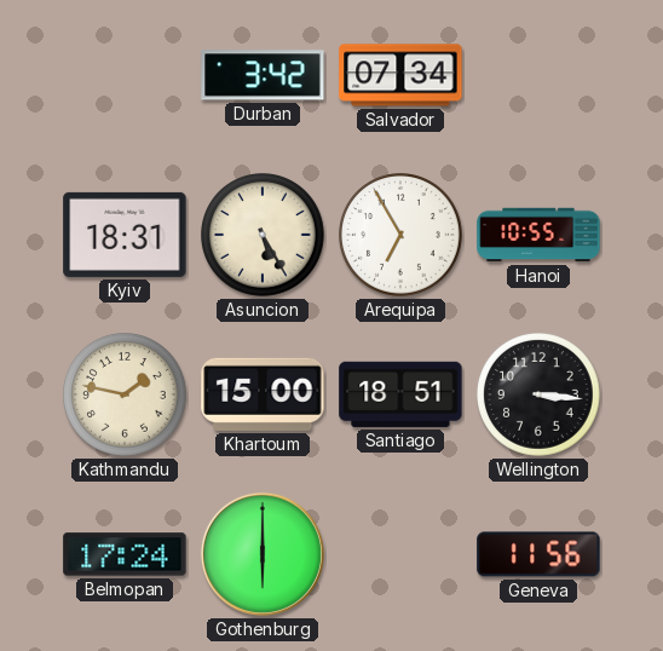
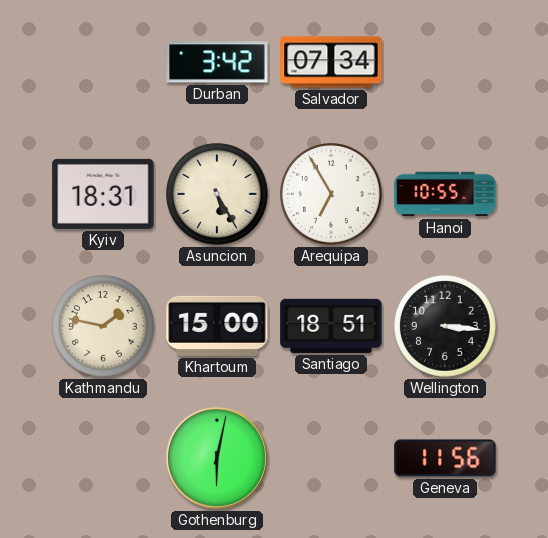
Belmopan: 17:24 -> none
Gothenburg: 6:00 -> 6:02
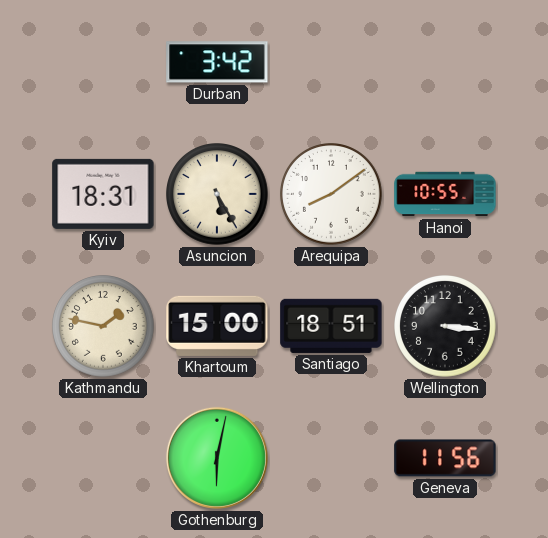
Salvador: 07:34 -> none
Arequipa: 6:55 -> 8:09
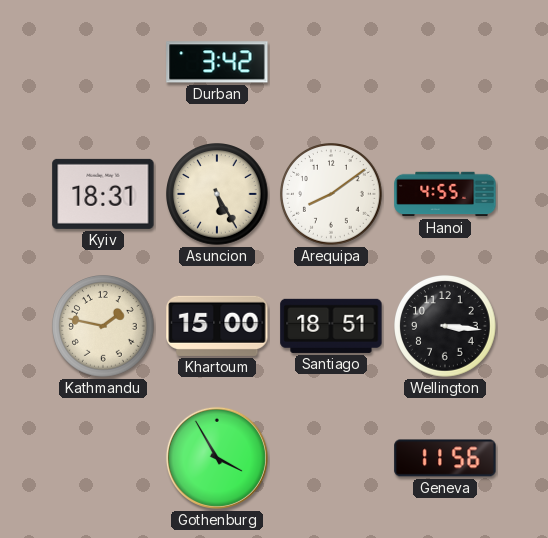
Hanoi: 10:55 -> 4:55
Gothenburg: 6:02 -> 3:55
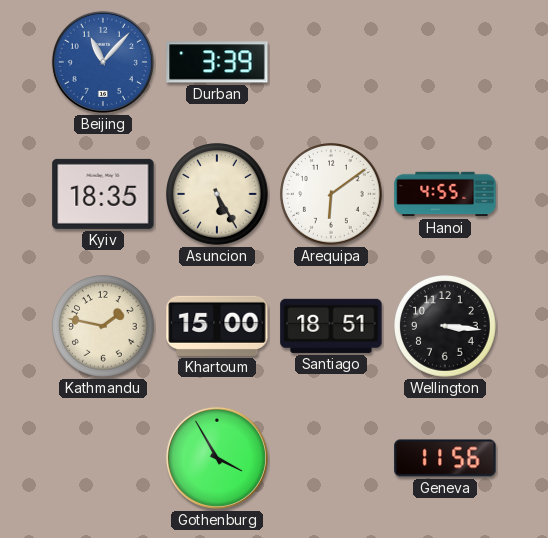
Beijing: none -> 11:07
Durban: 3:42 -> 3:39
Kyiv: 18:31 -> 18:35
Arequipa: 8:09 -> 6:09
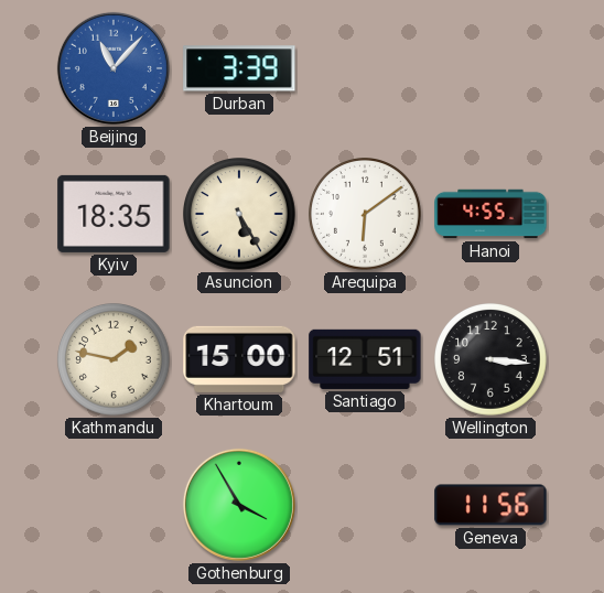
Santiago: 18:51 -> 12:51
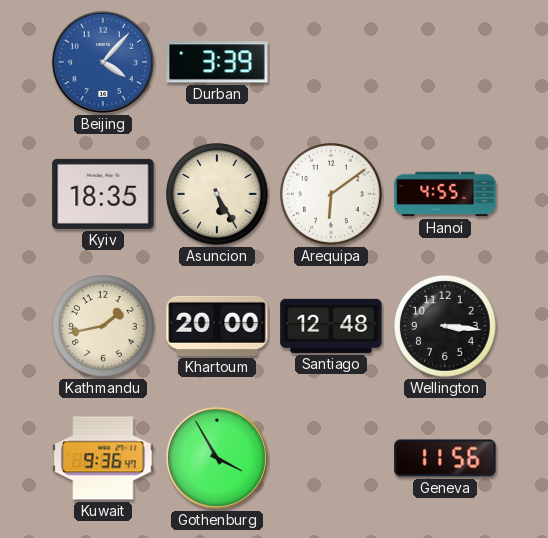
Beijing: 11:07 -> 4:07
Kathmandu: 1:47 -> 1:43
Khartoum: 15:00 -> 20:00
Santiago: 12:51 -> 12:48
Kuwait: none -> 9:36
